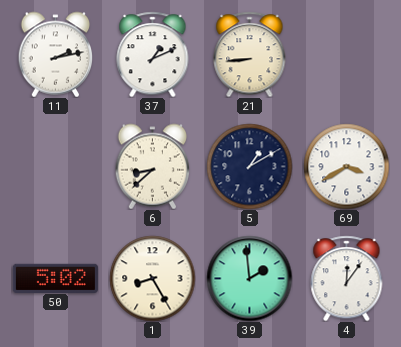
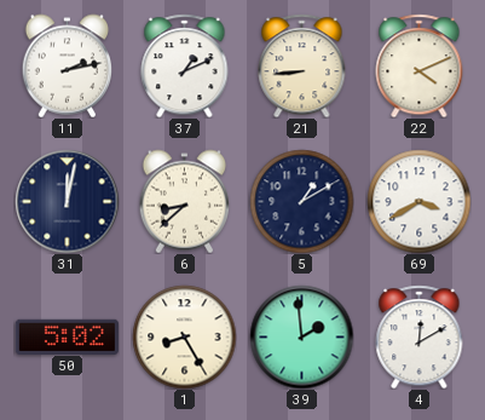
22: none -> 4:11
31: none -> 12:02
4: 12:06 -> 12:10
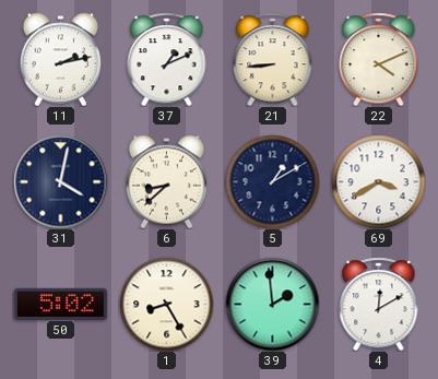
31: 12:02 -> 4:02
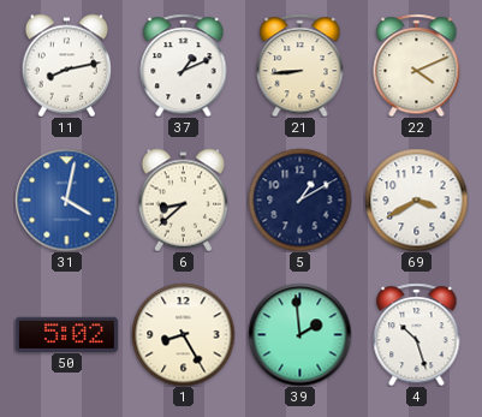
11: 2:13 -> 8:13
31 dial: navy -> blue
4: 12:10 -> 10:27
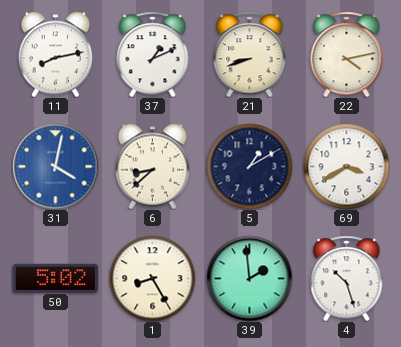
21: 8:44 -> 8:42
22: 4:11 -> 4:13
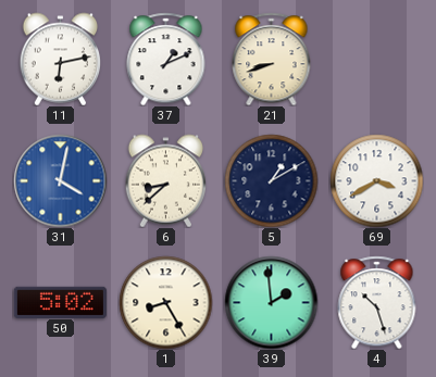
11: 8:13 -> 6:13
22: 4:13 -> none
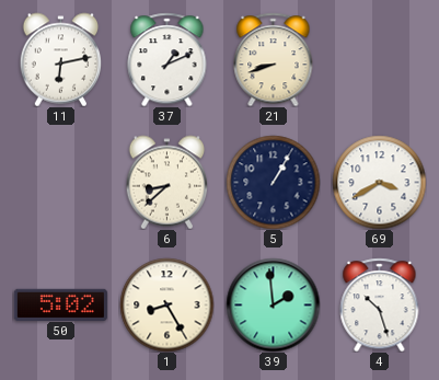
31: 4:02 -> none
5: 1:10 -> 1:05
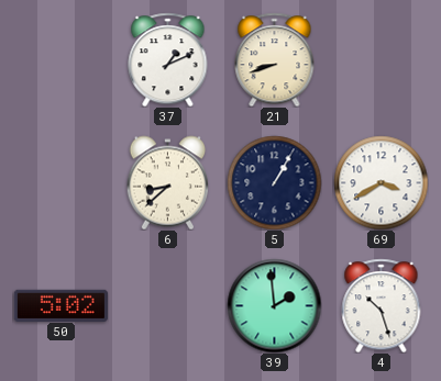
11: 6:13 -> none
1: 8:25 -> none
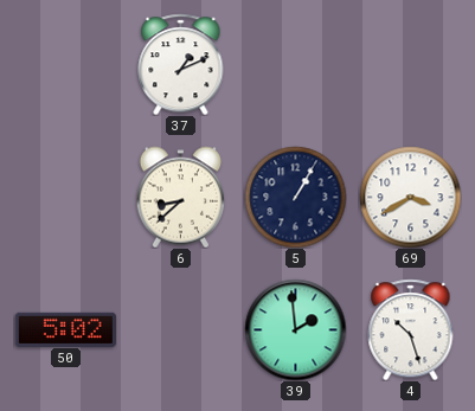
21: 8:42 -> none
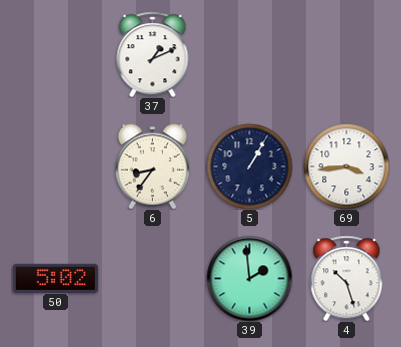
6: 8:38 -> 8:36
69: 3:40 -> 3:44
